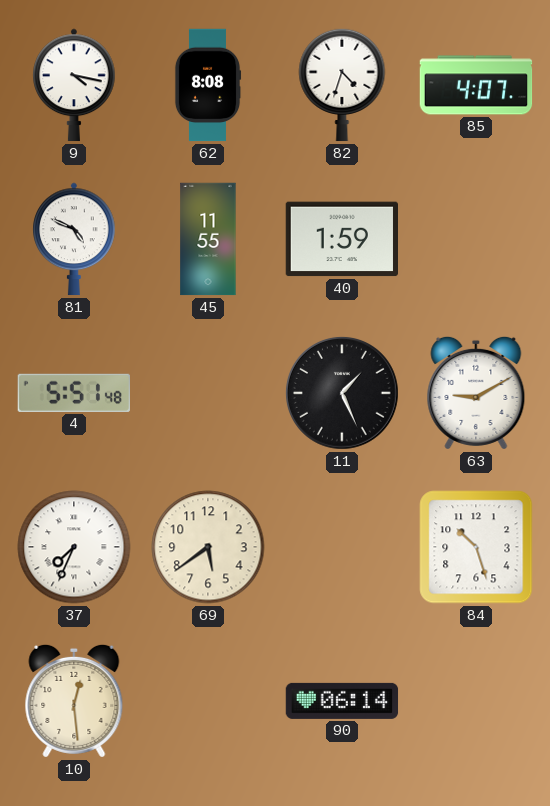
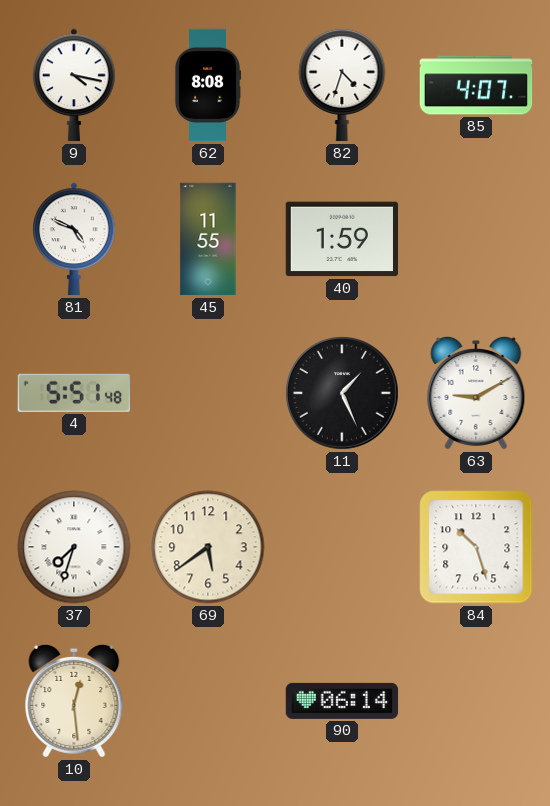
37: 7:34 -> 7:33
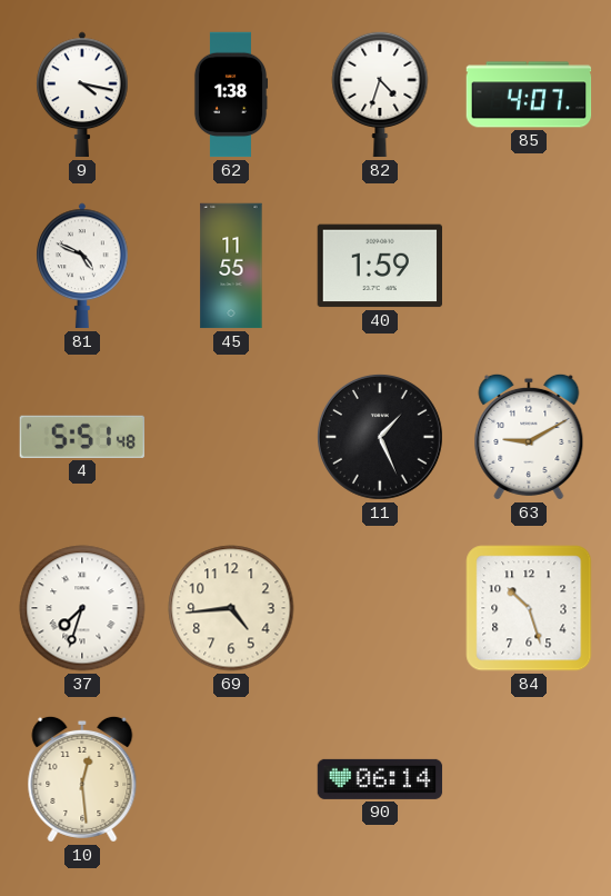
62: 8:08 -> 1:38
69: 5:39 -> 4:44
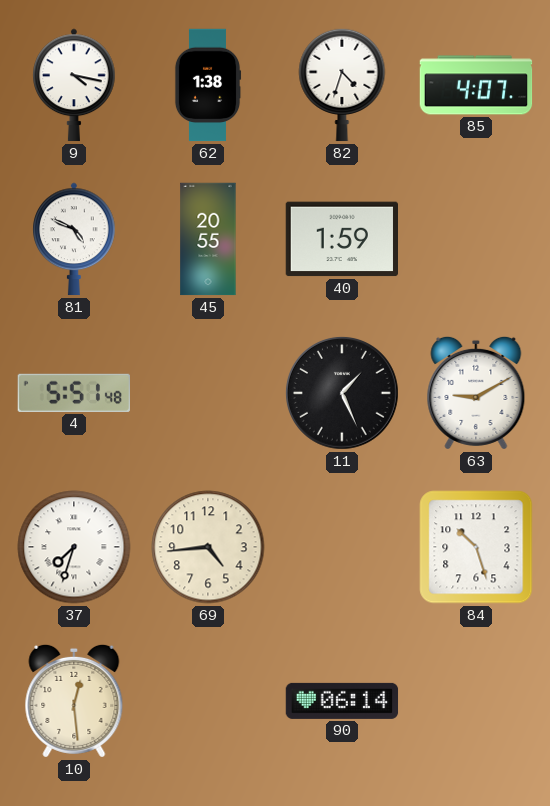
45: 11:55 -> 20:55
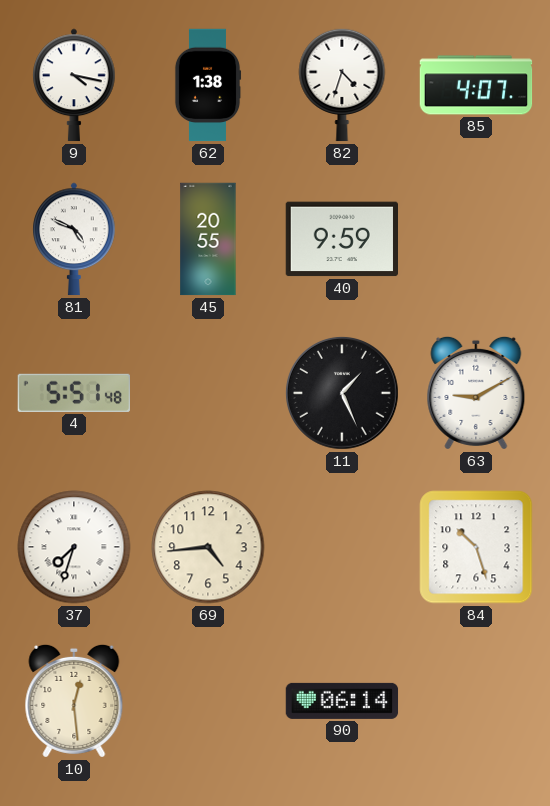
40: 1:59 -> 9:59
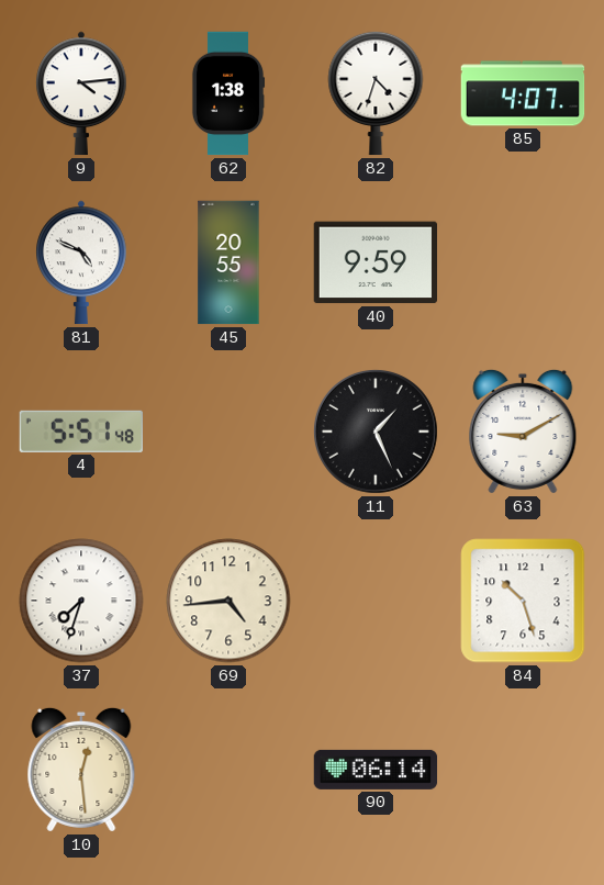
9: 4:17 -> 4:14
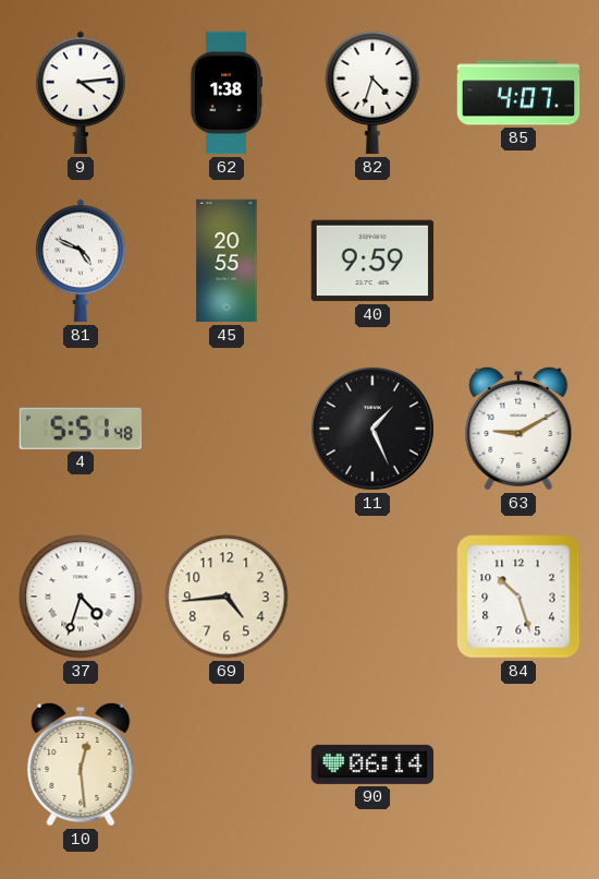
37: 7:33 -> 4:33
